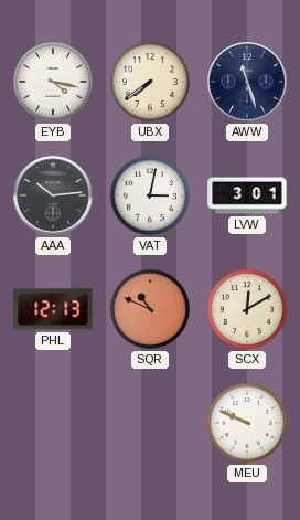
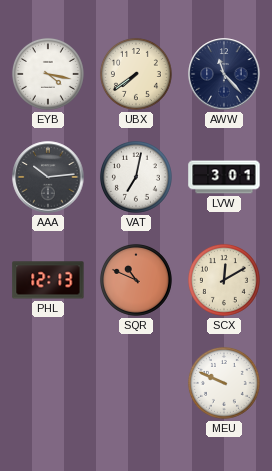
AWW: 11:27 -> 11:23
VAT: 3:02 -> 7:02
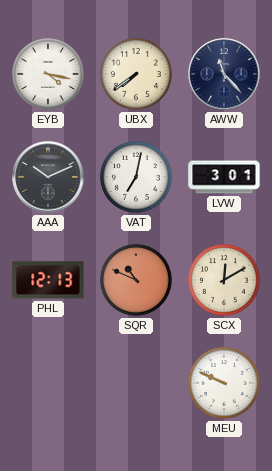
AAA: 10:14 -> 10:11
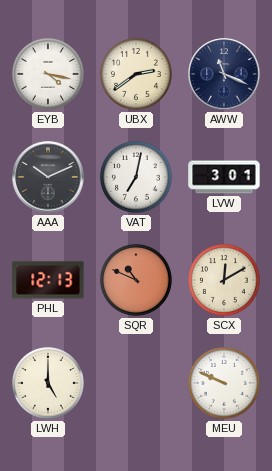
UBX: 7:39 -> 2:39
AWW: 11:23 -> 11:19
LWH: none -> 5:00
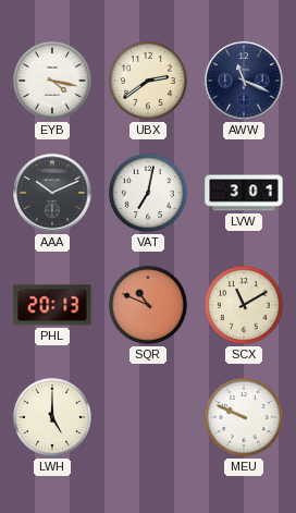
PHL: 12:13 -> 20:13
SCX: 12:10 -> 11:10
